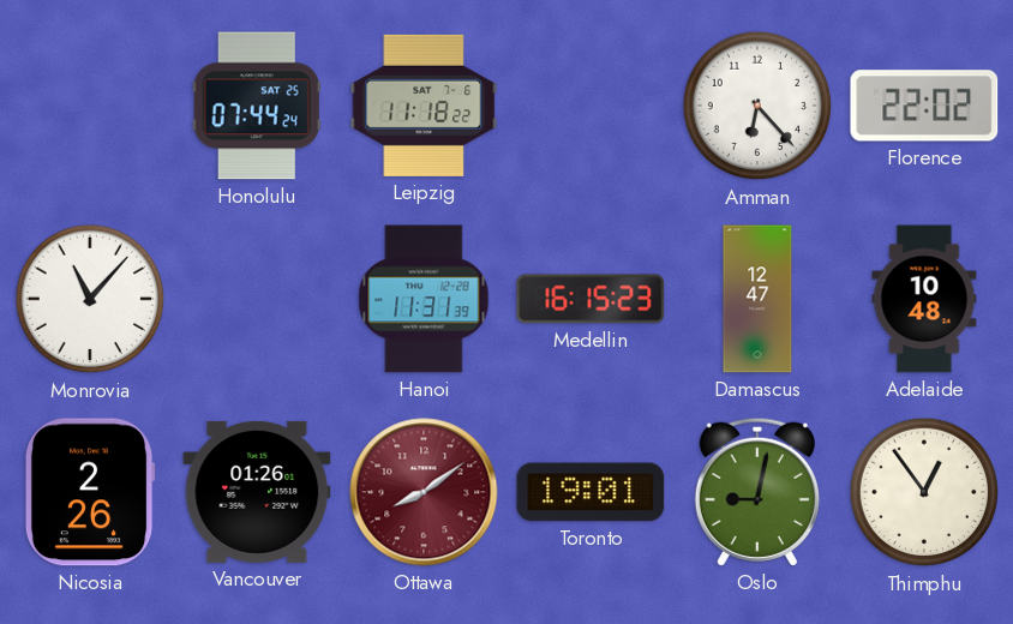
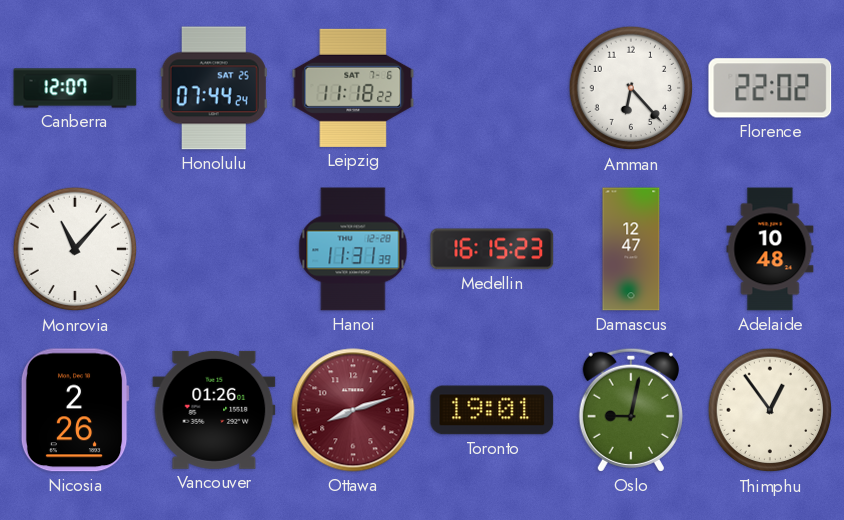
Canberra: none -> 12:07
Ottawa: 8:09 -> 8:12
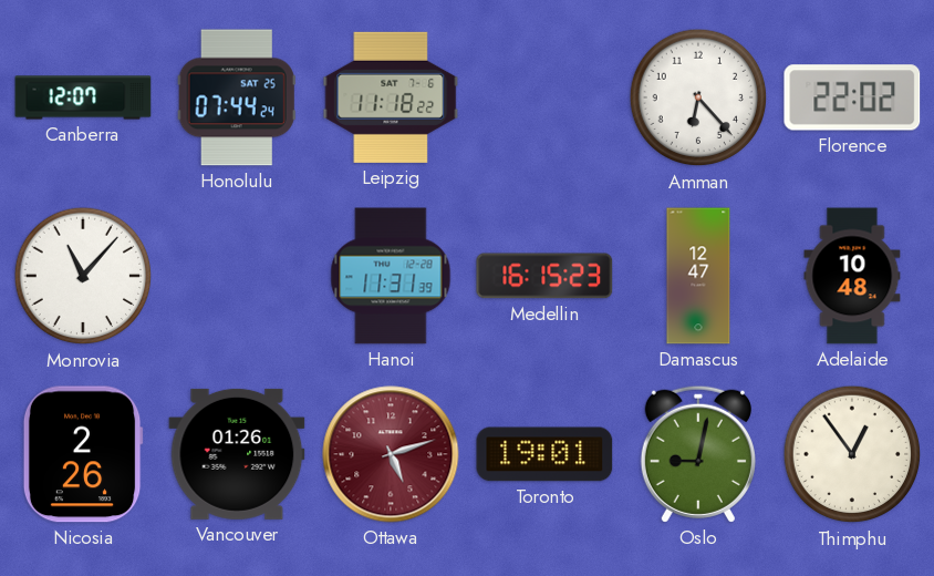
Ottawa: 8:12 -> 5:12
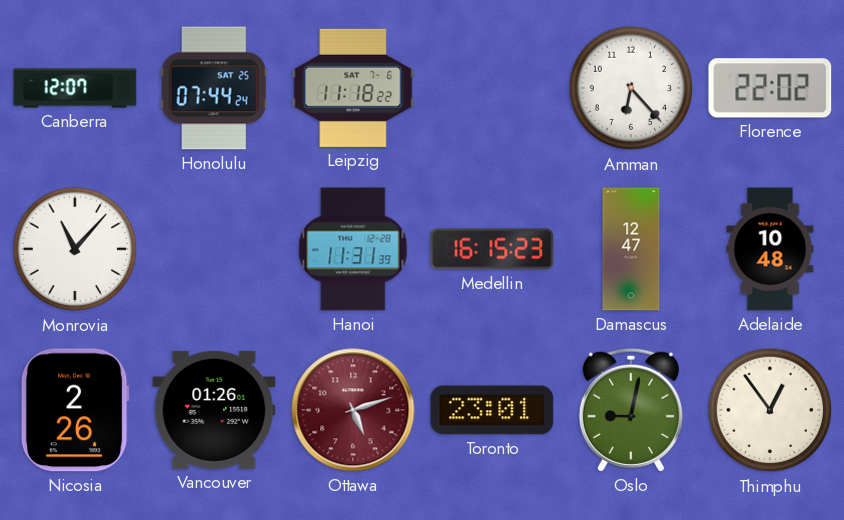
Toronto: 19:01 -> 23:01
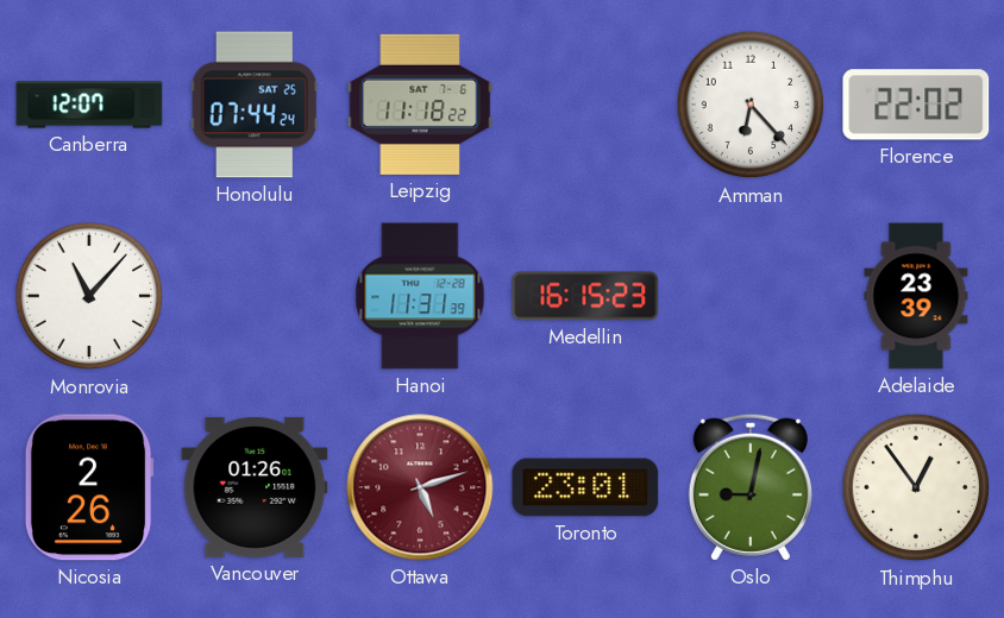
Damascus: 12:47 -> none
Adelaide: 10:48 -> 23:39
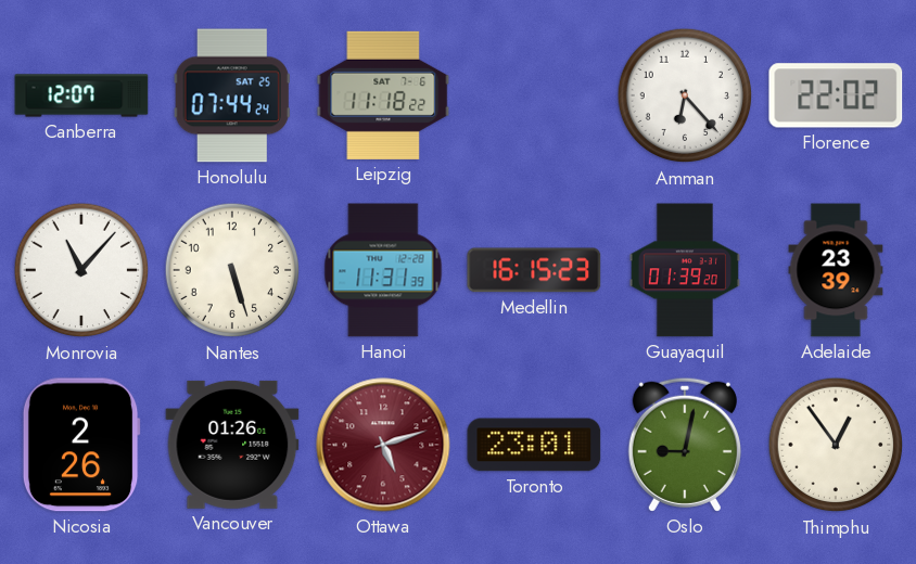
Nantes: none -> 5:27
Guayaquil: none -> 01:39
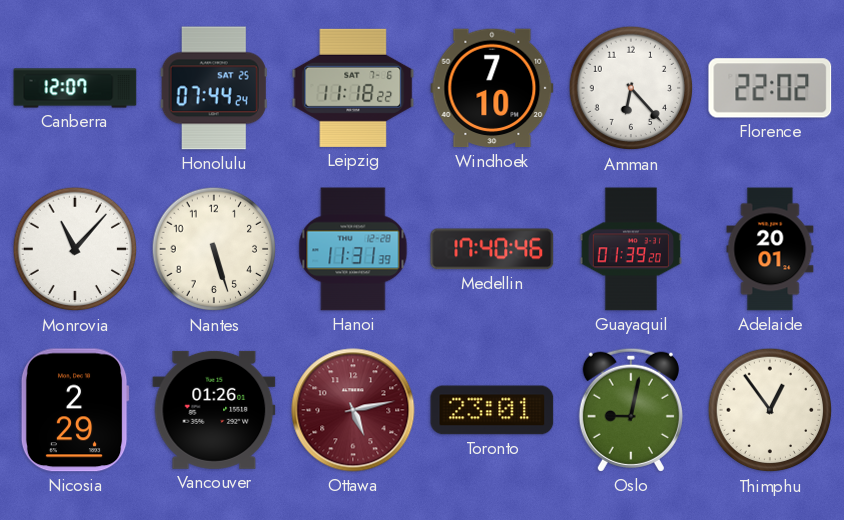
Windhoek: none -> 7:10
Medellin: 16:15 -> 17:40
Adelaide: 23:39 -> 20:01
Nicosia: 2:26 -> 2:29
Ottawa: 5:12 -> 5:13
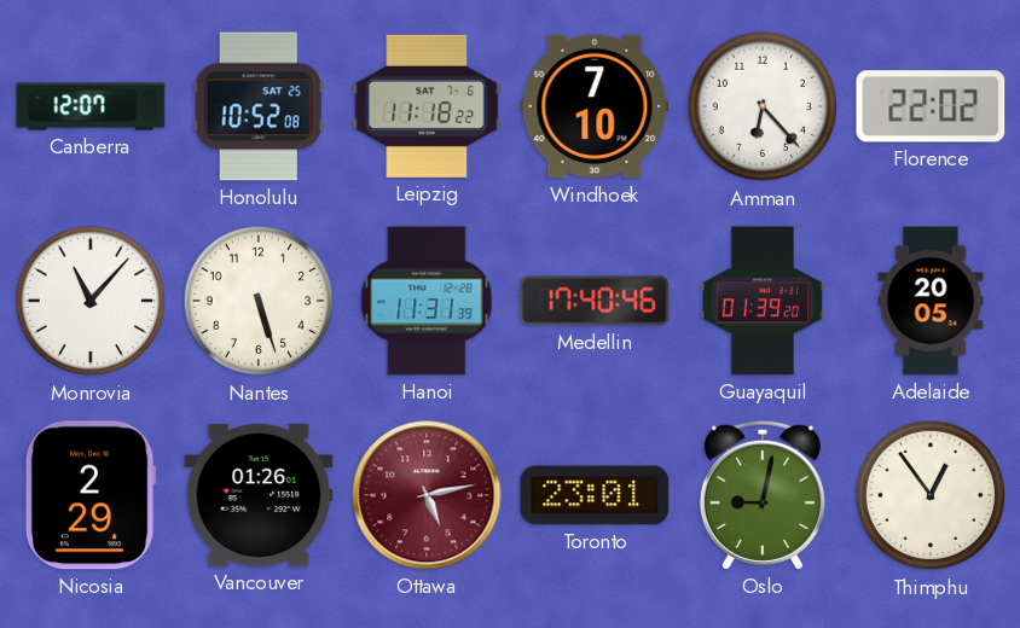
Honolulu: 07:44 -> 10:52
Adelaide: 20:01 -> 20:05
